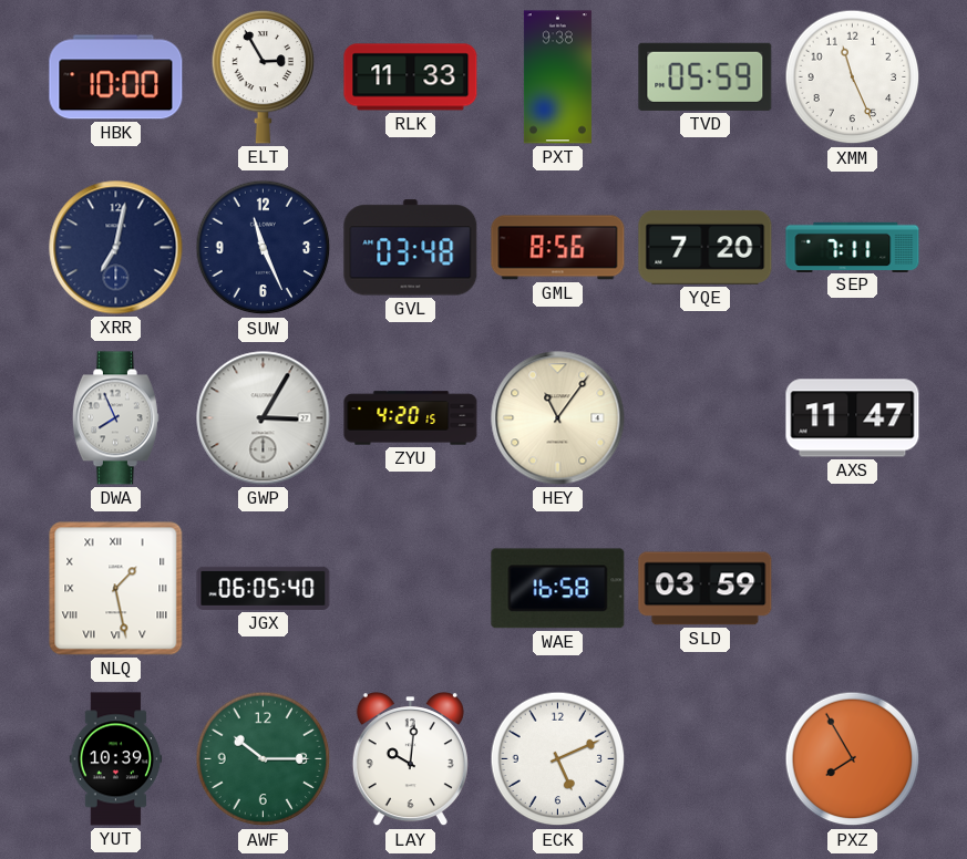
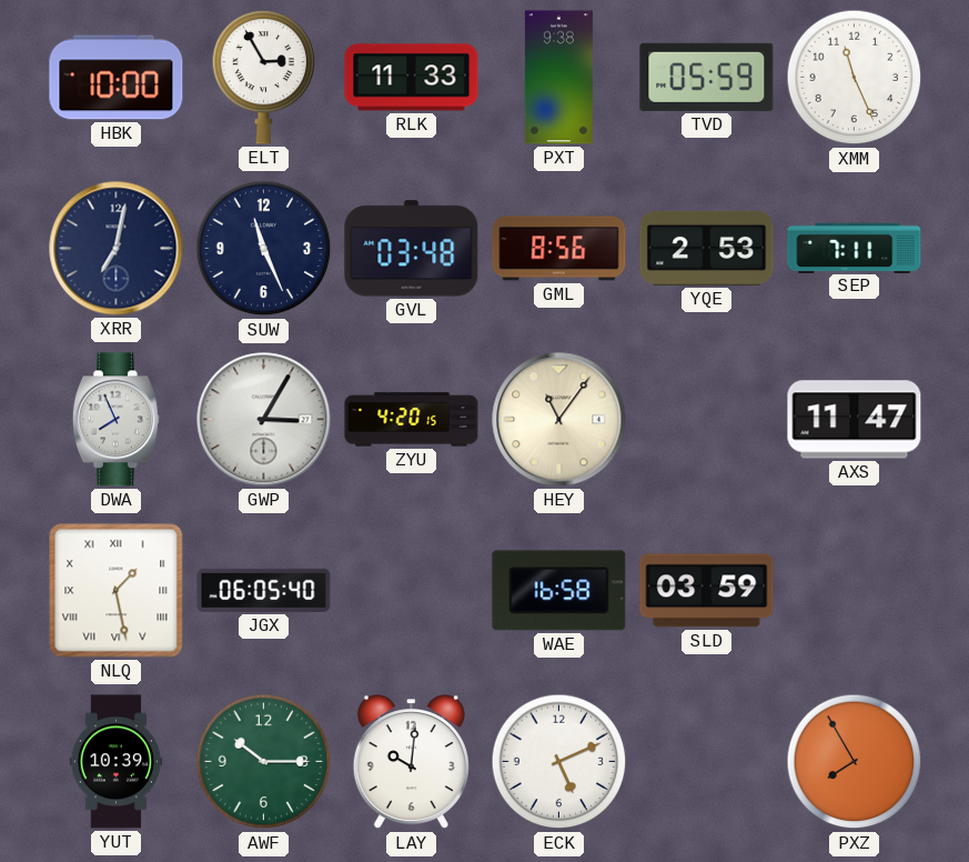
YQE: 7:20 -> 2:53
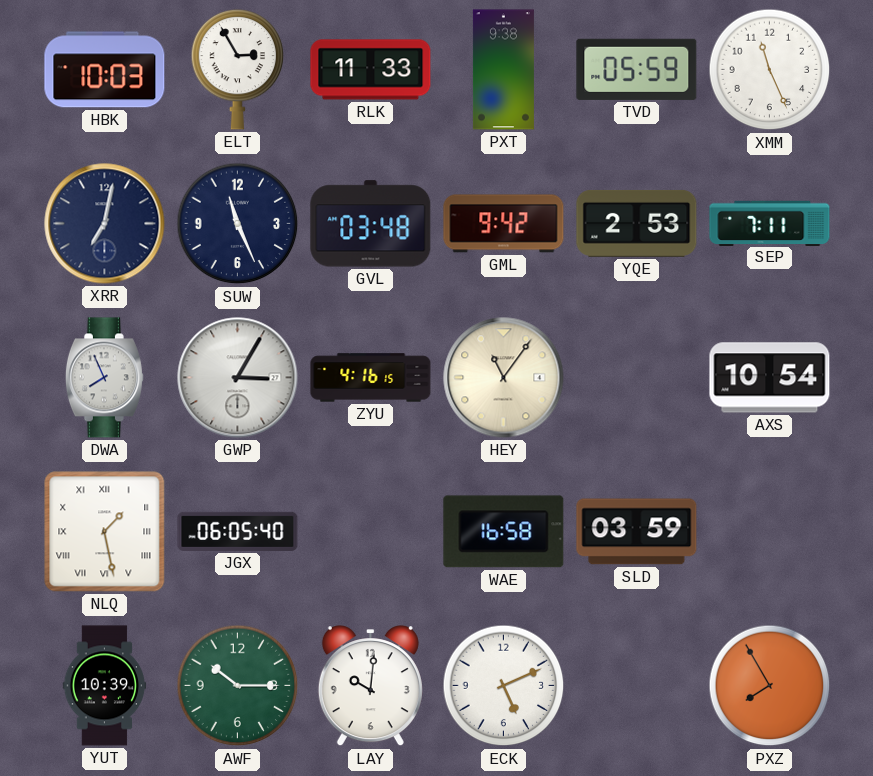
HBK: 10:00 -> 10:03
GML: 8:56 -> 9:42
ZYU: 4:20 -> 4:16
AXS: 11:47 -> 10:54
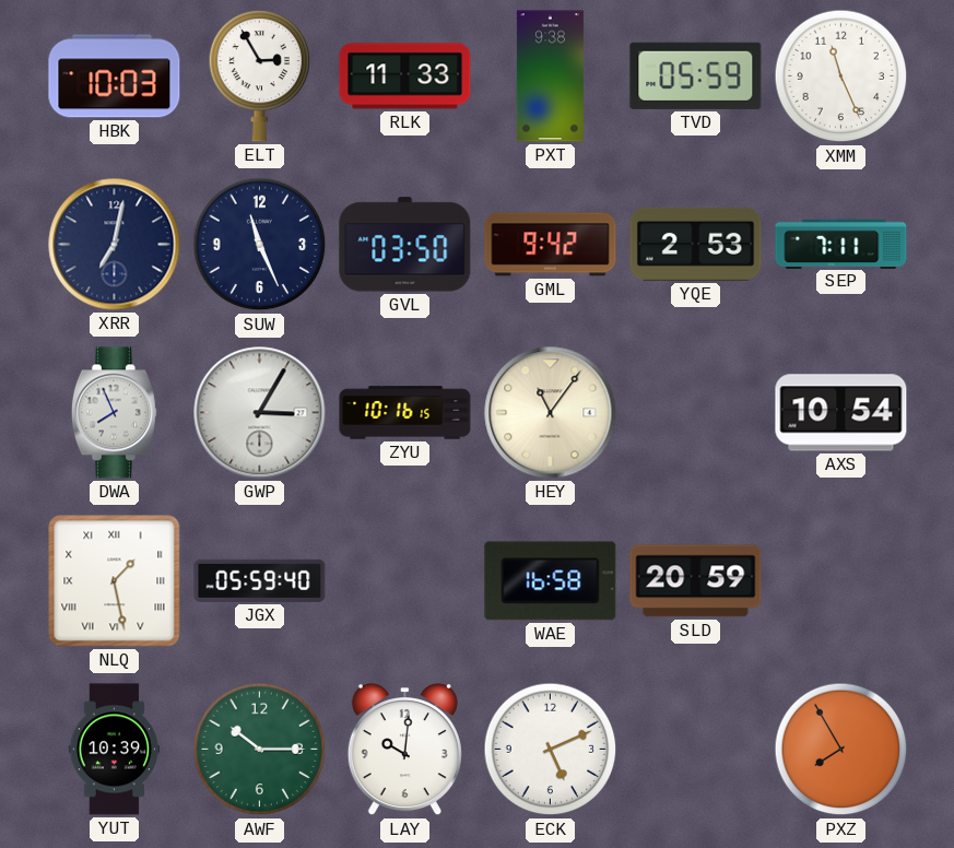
GVL: 03:48 -> 03:50
ZYU: 4:16 -> 10:16
JGX: 06:05 -> 05:59
SLD: 03:59 -> 20:59
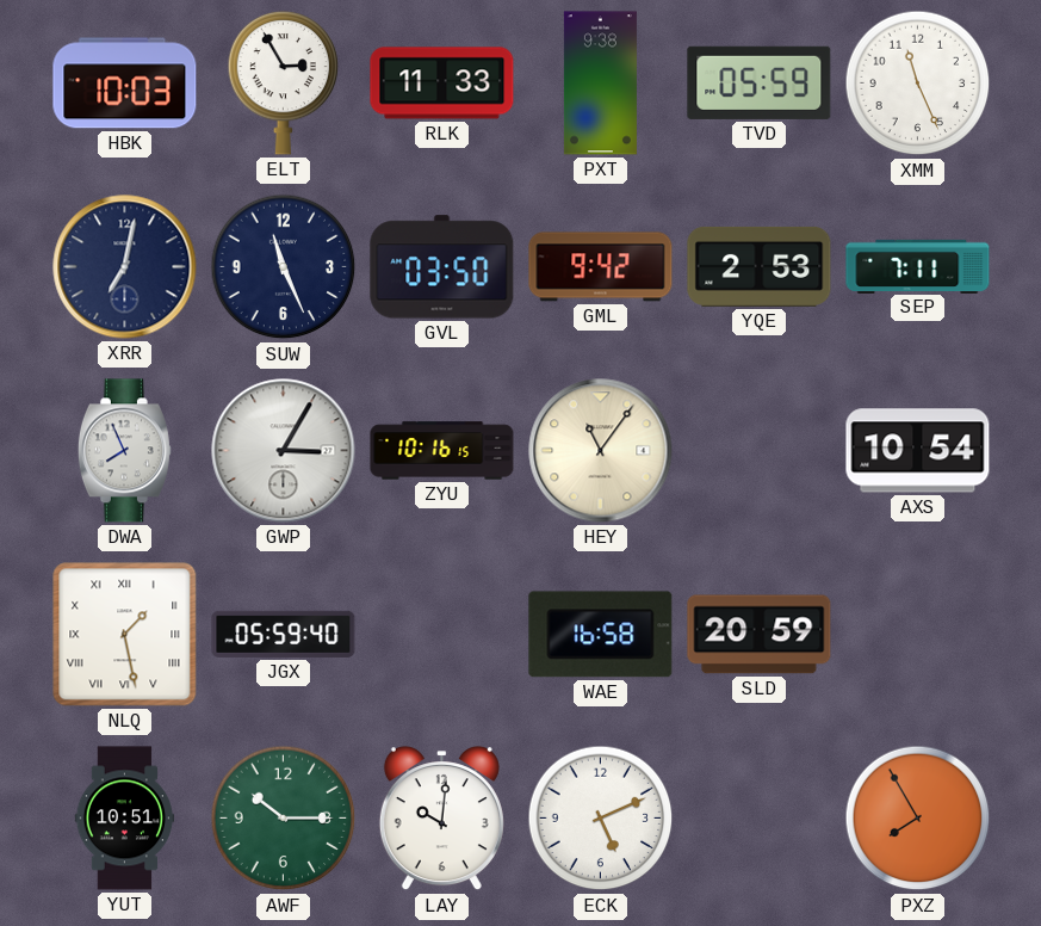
YUT: 10:39 -> 10:51
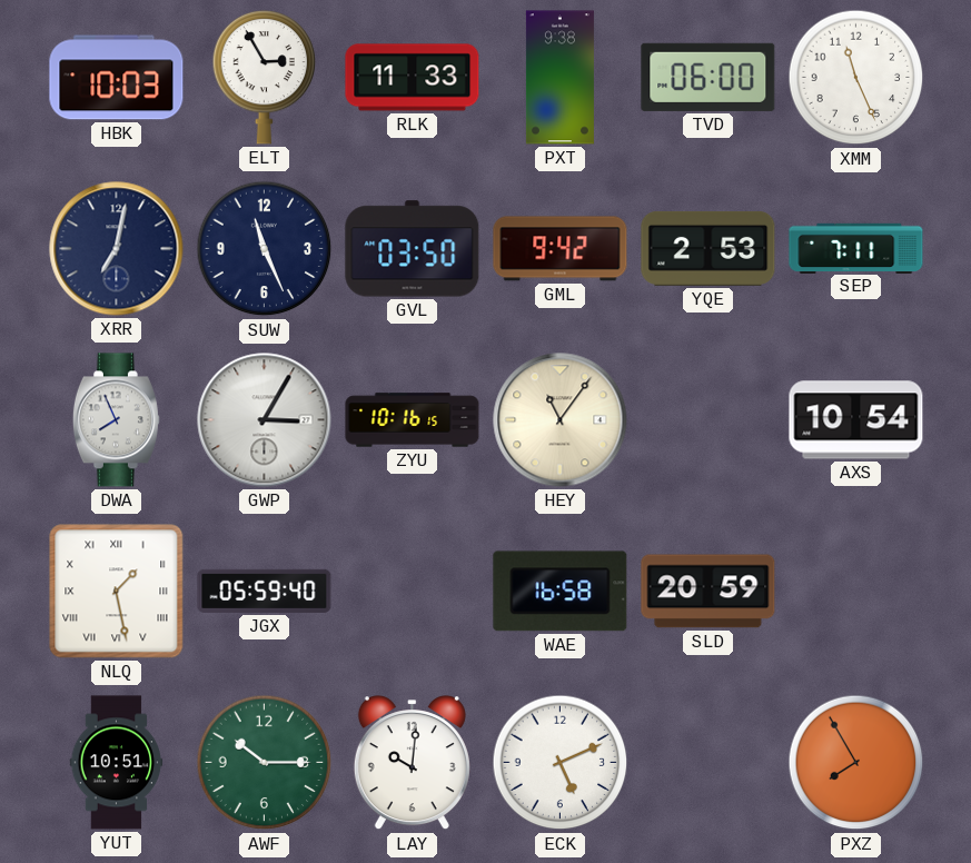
TVD: 05:59 -> 06:00
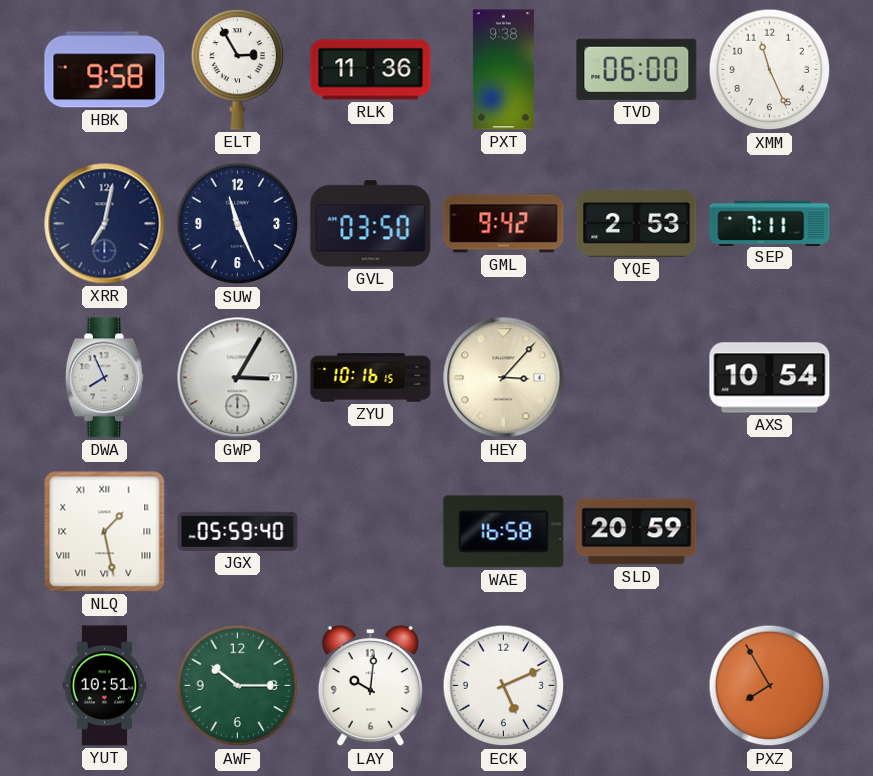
HBK: 10:03 -> 9:58
RLK: 11:33 -> 11:36
HEY: 11:06 -> 3:07
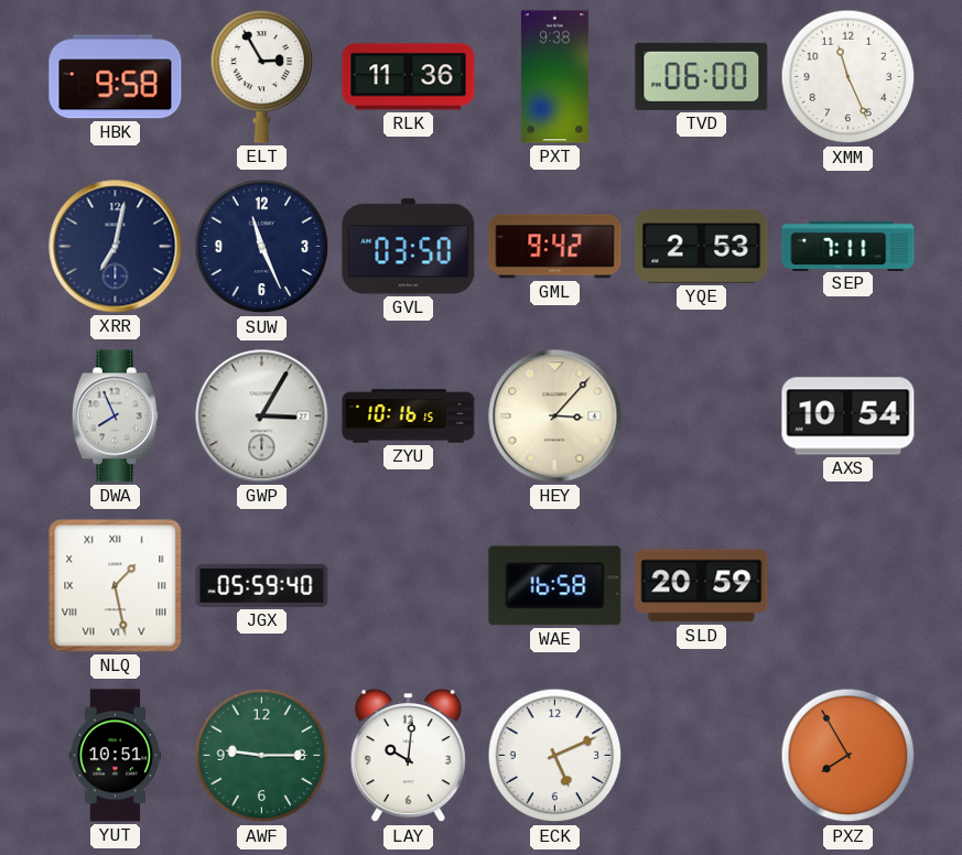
AWF: 10:15 -> 9:15
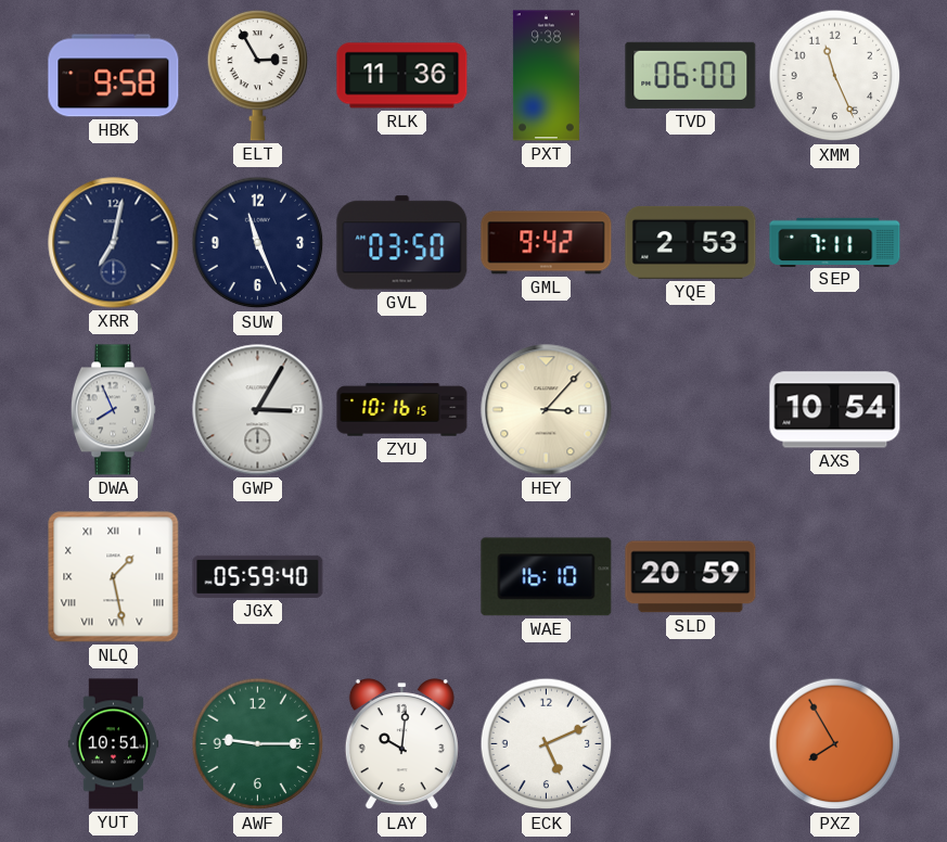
WAE: 16:58 -> 16:10
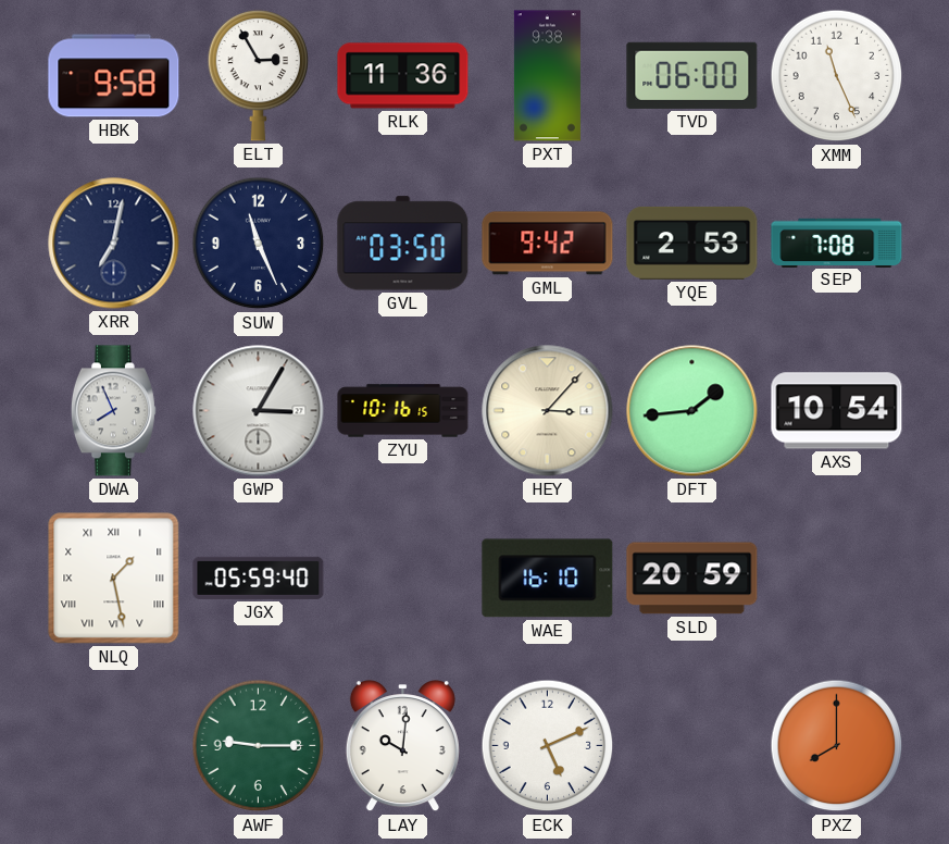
SEP: 7:11 -> 7:08
DFT: none -> 1:44
YUT: 10:51 -> none
PXZ: 7:55 -> 8:00
